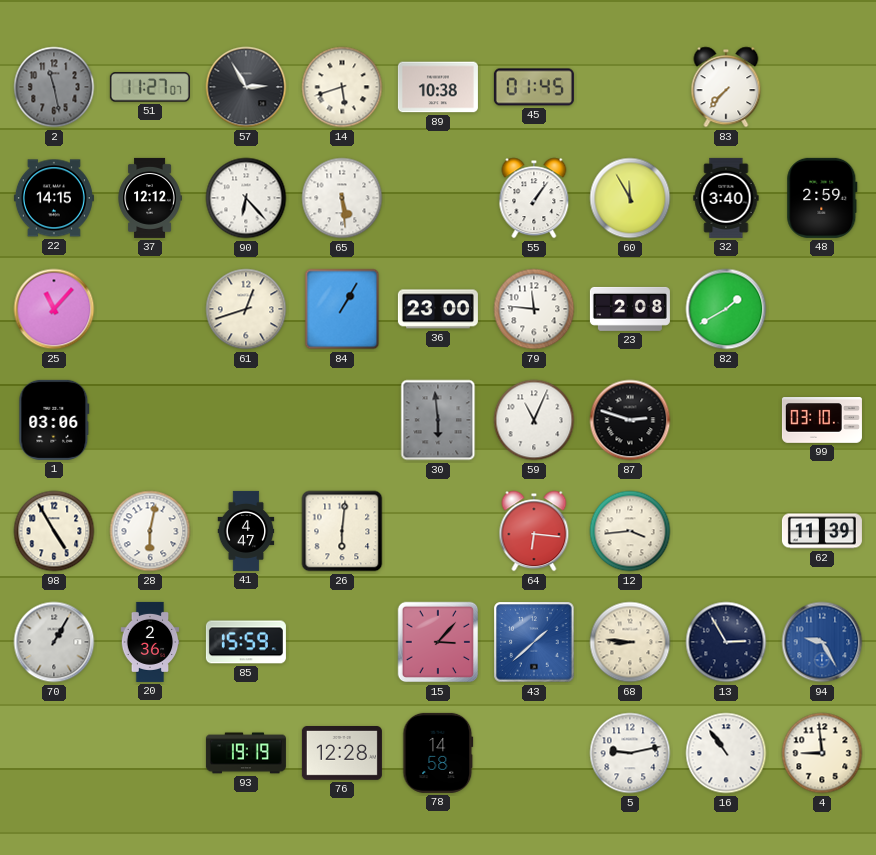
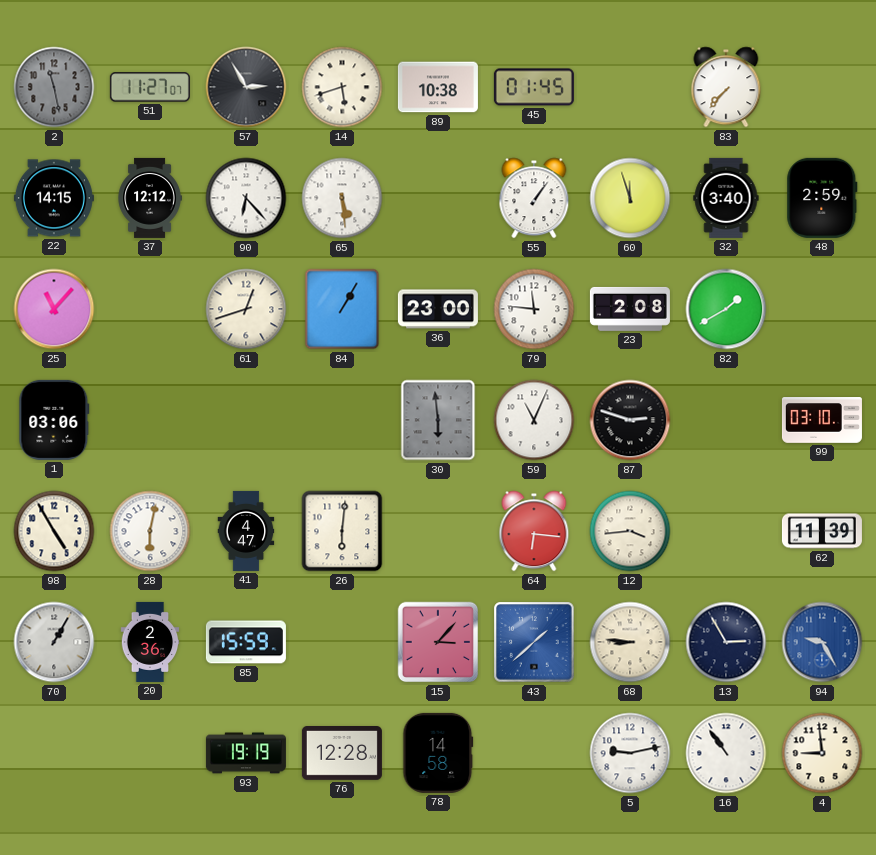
60: 11:55 -> 11:57
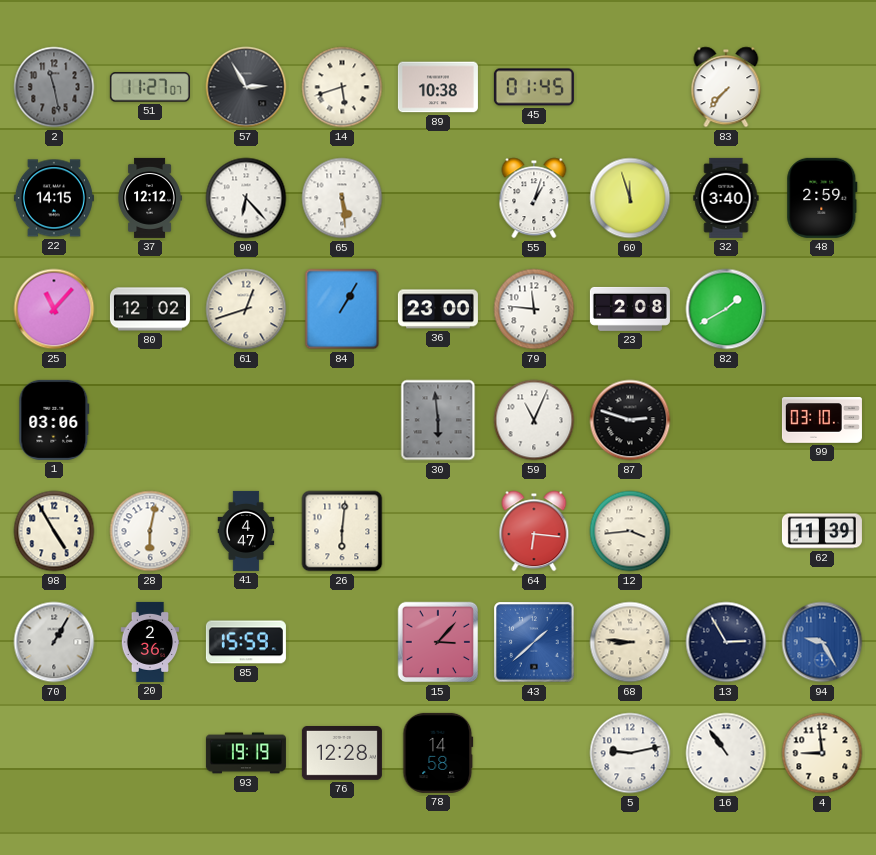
55: 1:06 -> 1:03
80: none -> 12:02
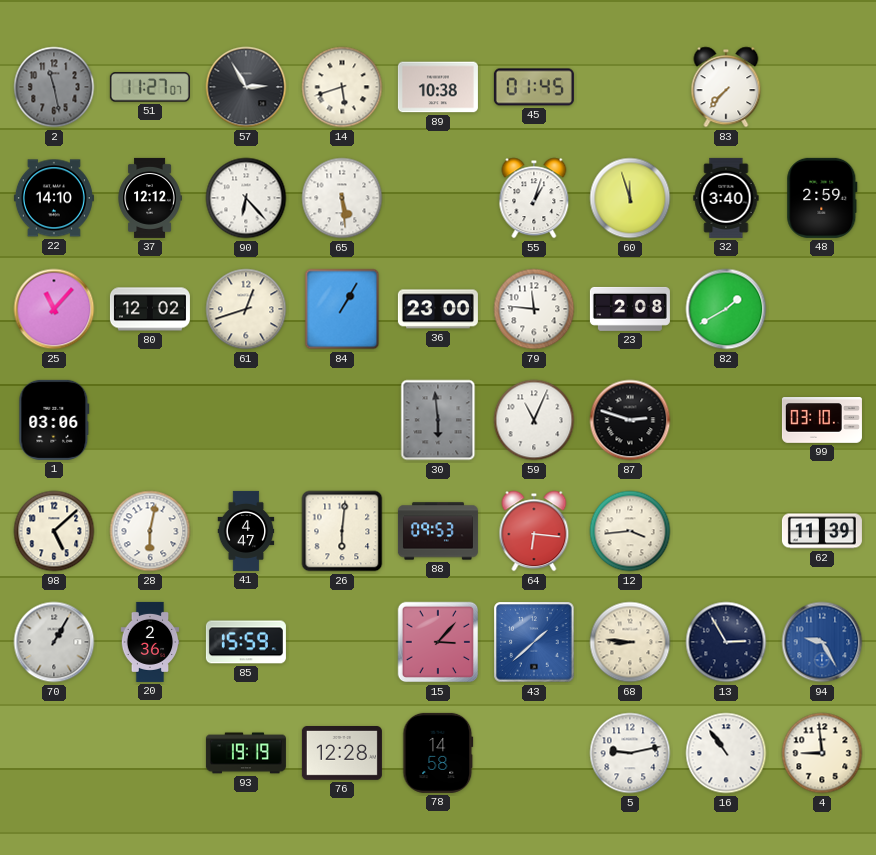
22: 14:15 -> 14:10
98: 4:55 -> 5:08
88: none -> 09:53
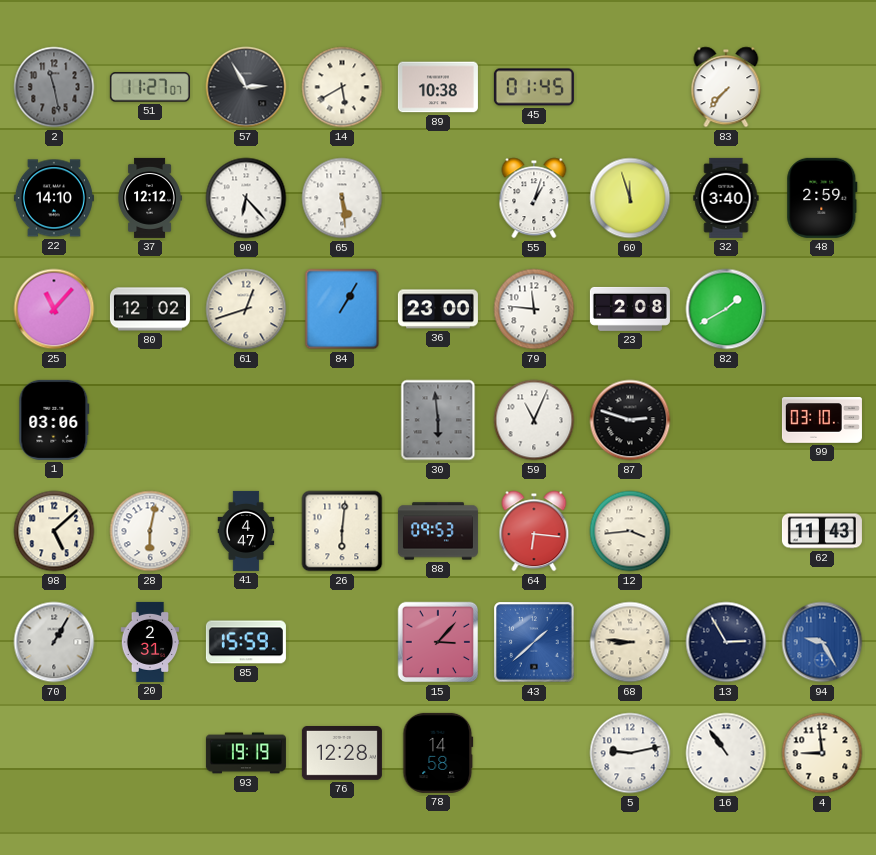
14: 5:42 -> 5:40
62: 11:39 -> 11:43
20: 2:36 -> 2:31
